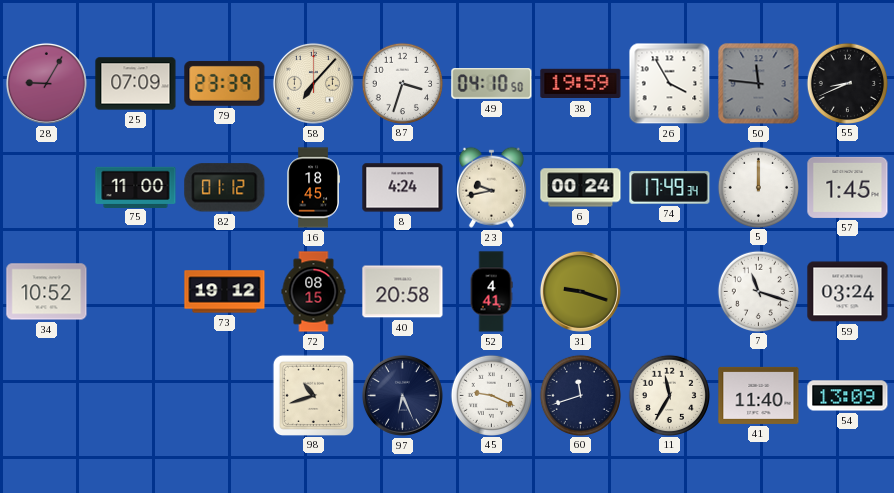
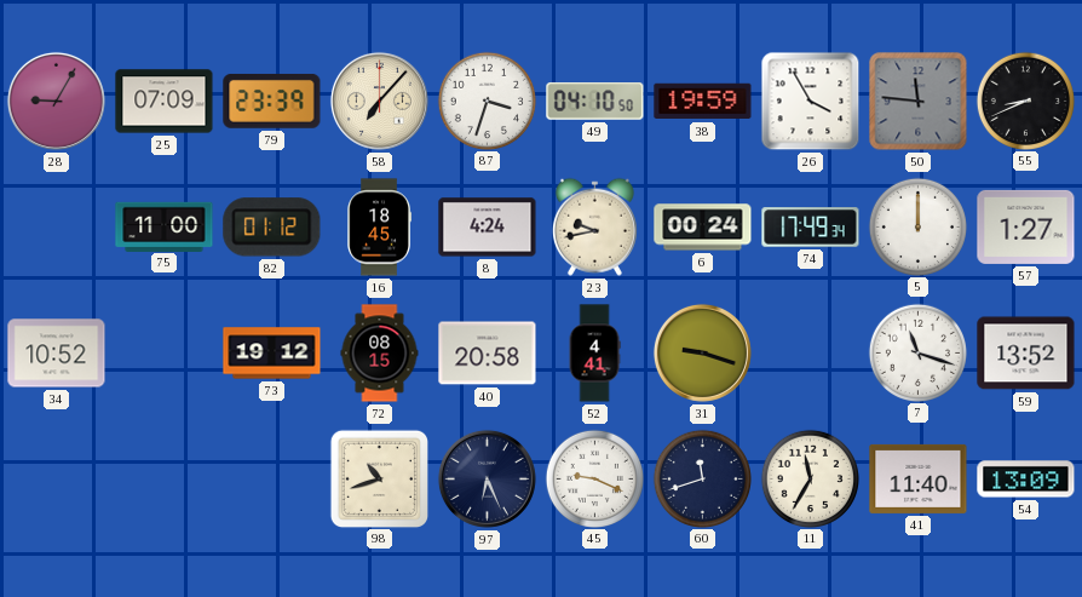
57: 1:45 -> 1:27
59: 03:24 -> 13:52
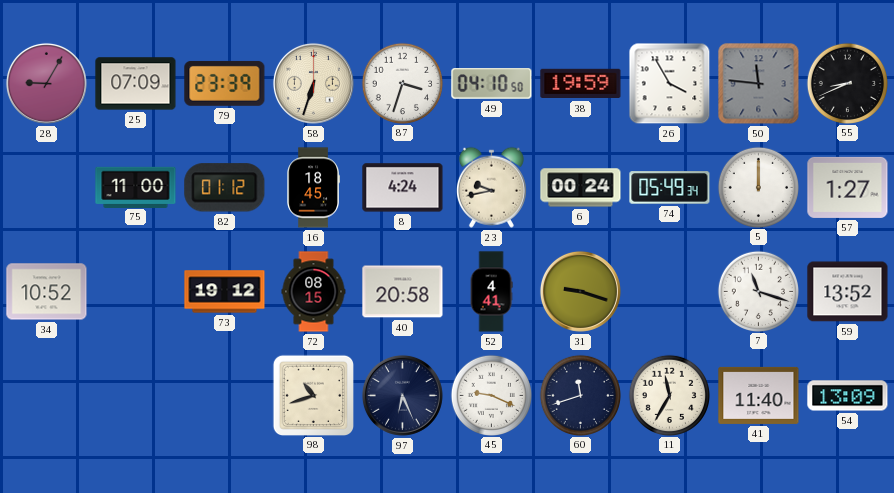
58: 7:07 -> 6:33
74: 17:49 -> 05:49
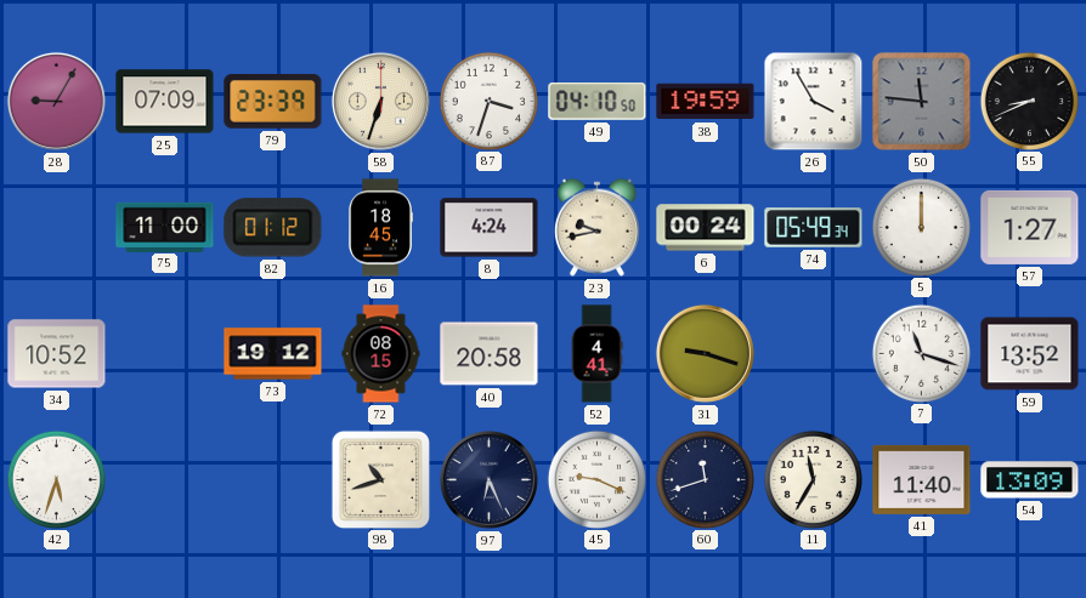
42: none -> 5:33
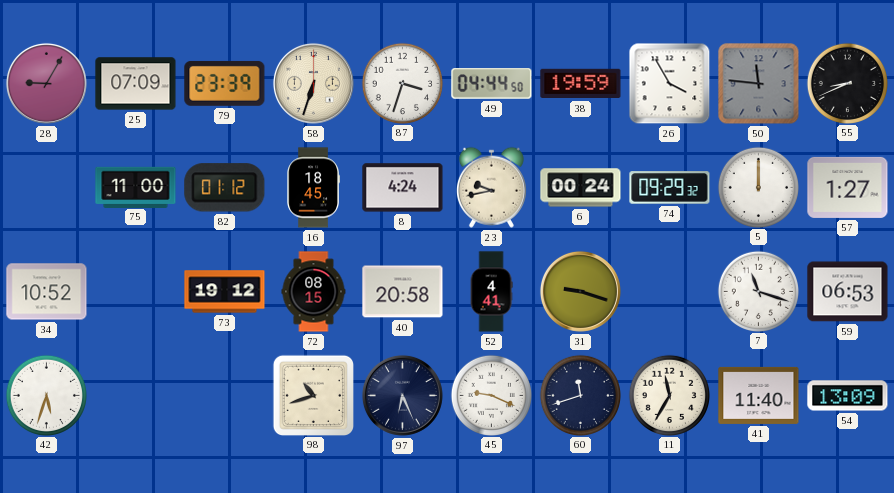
49: 04:10 -> 04:44
74: 05:49 -> 09:29
59: 13:52 -> 06:53
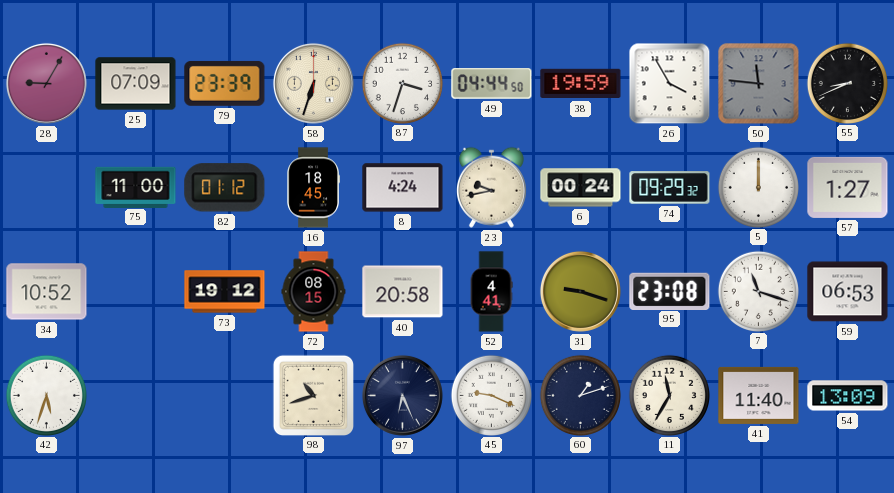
95: none -> 23:08
60: 11:42 -> 1:12
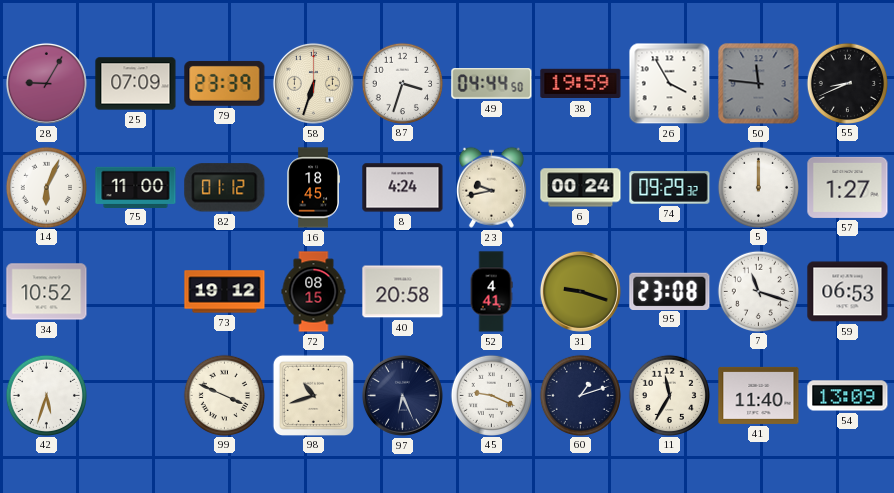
14: none -> 6:04
99: none -> 3:49
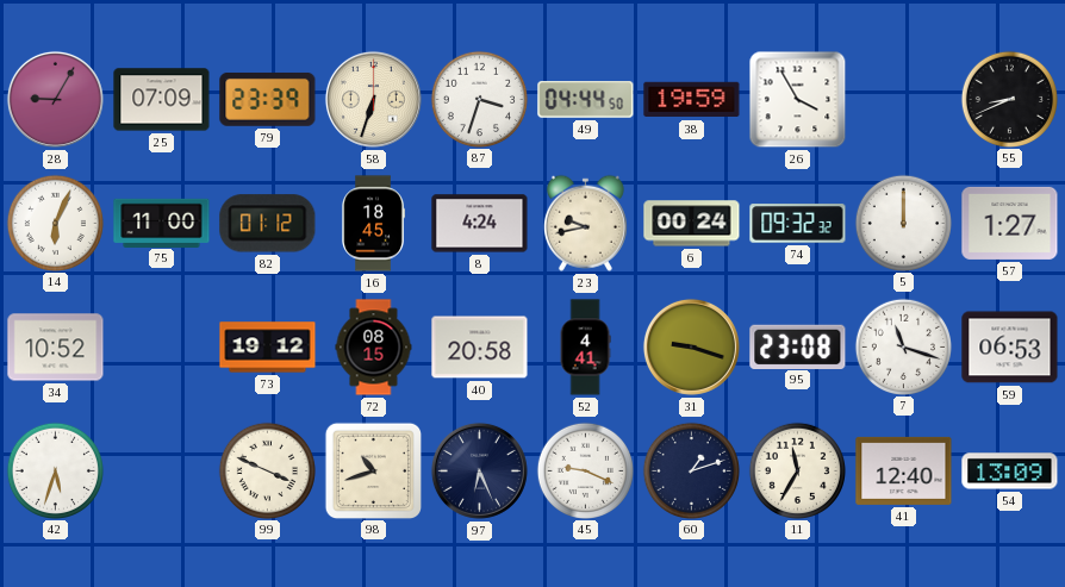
50: 11:46 -> none
74: 09:29 -> 09:32
41: 11:40 -> 12:40
